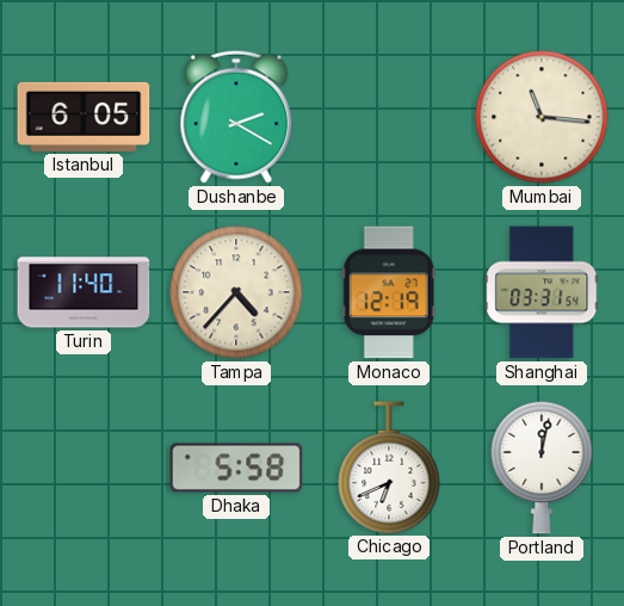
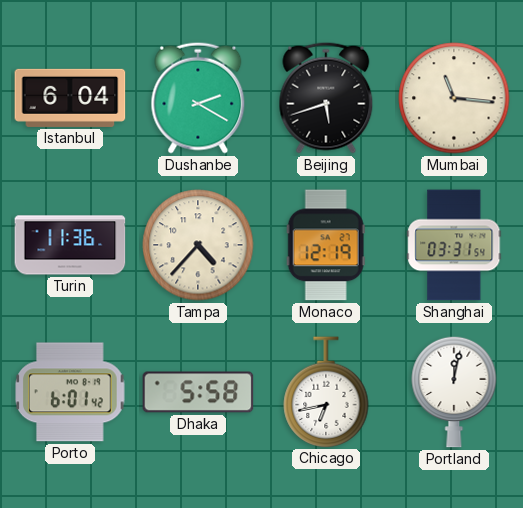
Istanbul: 6:05 -> 6:04
Beijing: none -> 5:42
Turin: 11:40 -> 11:36
Porto: none -> 6:01
Chicago: 6:41 -> 6:43
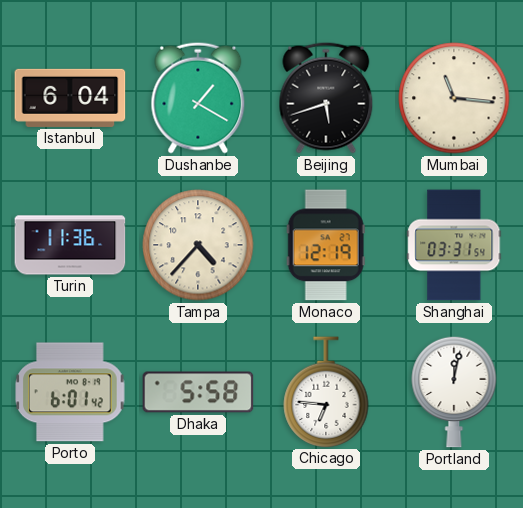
Dushanbe: 2:20 -> 1:20
Chicago: 6:43 -> 6:46
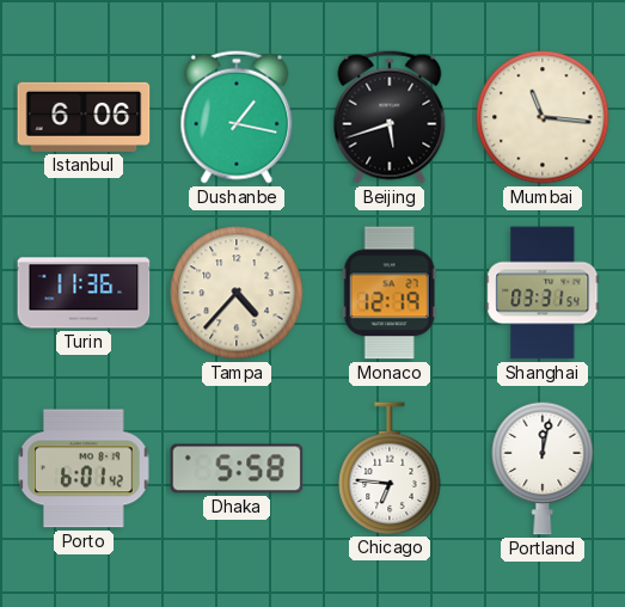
Istanbul: 6:04 -> 6:06
Dushanbe: 1:20 -> 1:17
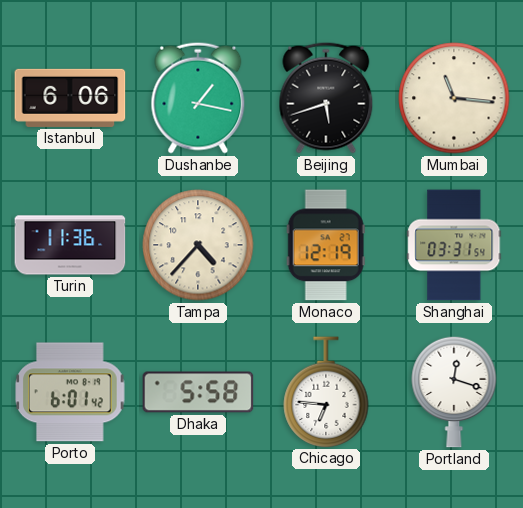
Portland: 12:02 -> 12:18
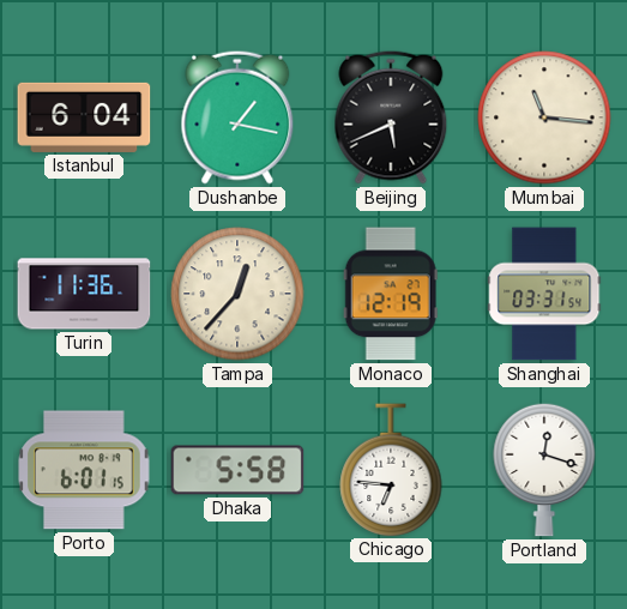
Istanbul: 6:06 -> 6:04
Beijing: 5:42 -> 5:41
Tampa: 4:37 -> 12:37
Porto: 6:01:42 -> 6:01:15
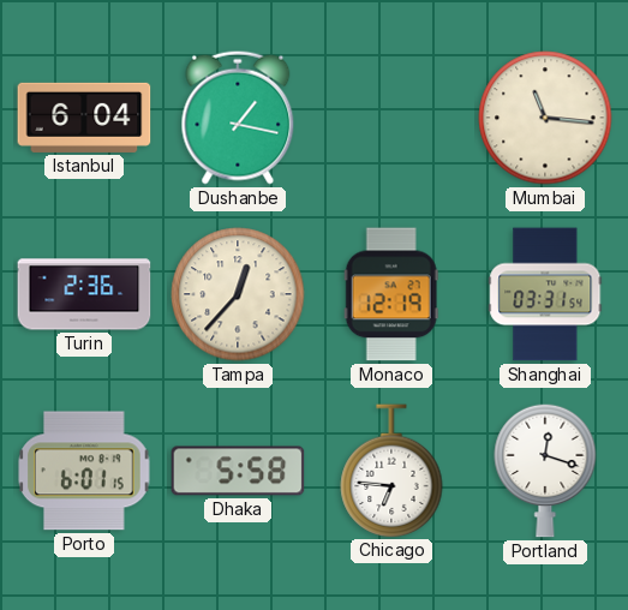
Beijing: 5:41 -> none
Turin: 11:36 -> 2:36
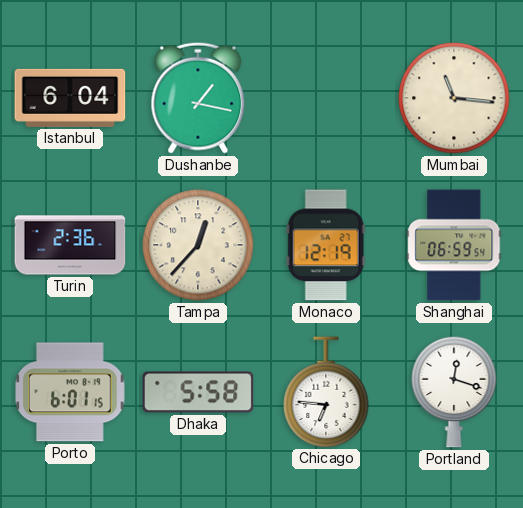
Shanghai: 03:31 -> 06:59
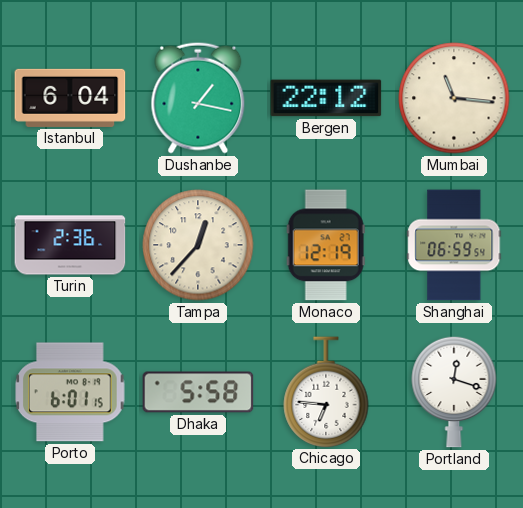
Bergen: none -> 22:12
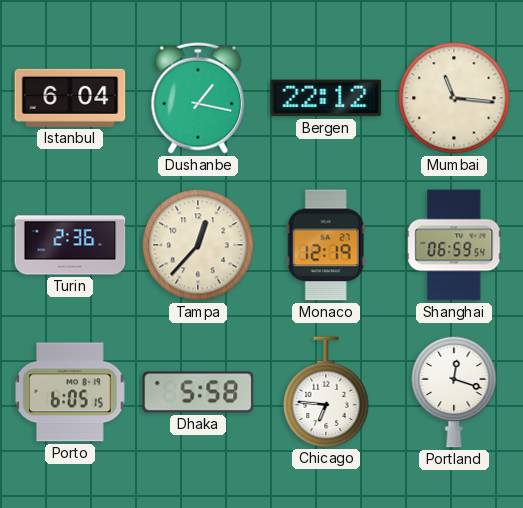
Porto: 6:01 -> 6:05
